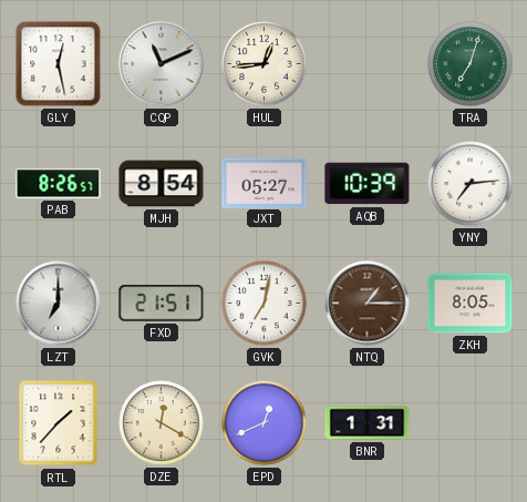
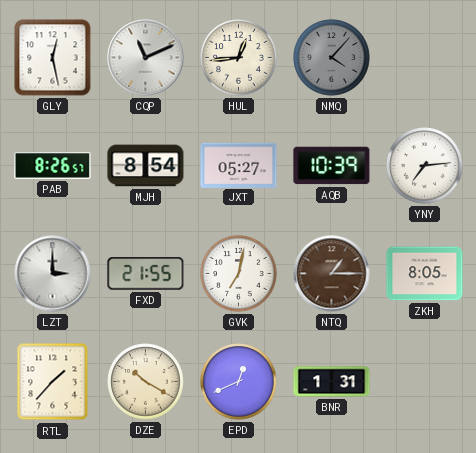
NMQ: none -> 4:07
TRA: 7:03 -> none
LZT: 7:00 -> 3:00
FXD: 21:51 -> 21:55
DZE: 12:20 -> 10:20
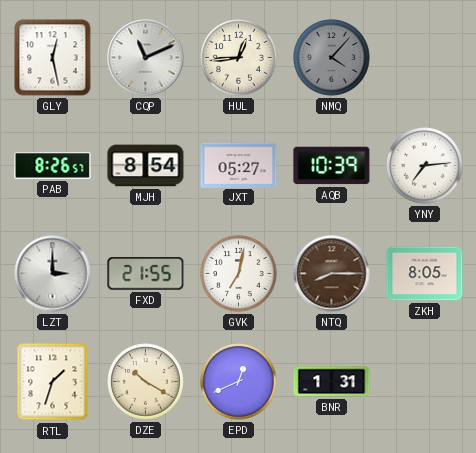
NTQ: 1:15 -> 8:15
RTL: 1:37 -> 1:33
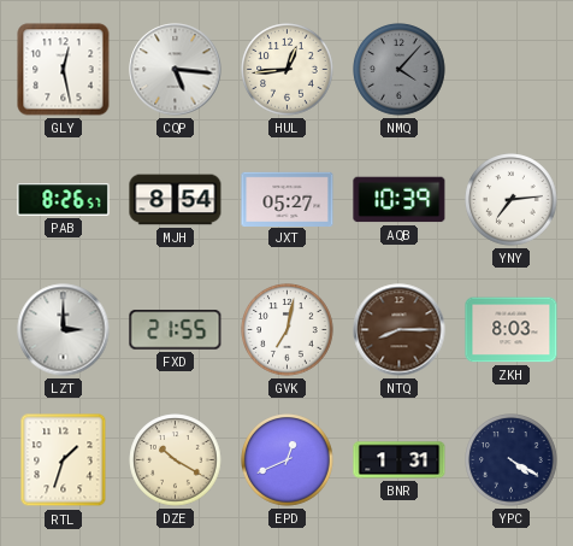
CQP: 11:11 -> 5:16
ZKH: 8:05 -> 8:03
YPC: none -> 4:20
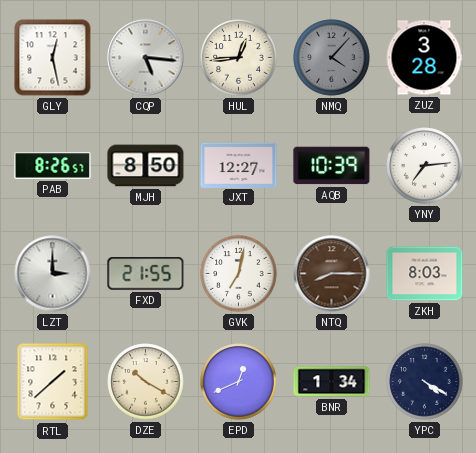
ZUZ: none -> 3:28
MJH: 8:54 -> 8:50
JXT: 05:27 -> 12:27
RTL: 1:33 -> 1:38
BNR: 1:31 -> 1:34
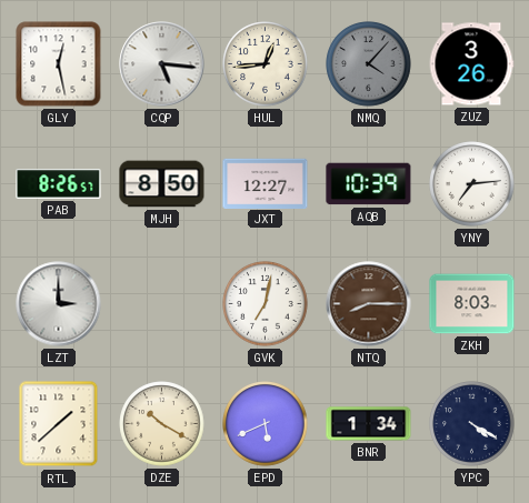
ZUZ: 3:28 -> 3:26
FXD: 21:55 -> none
EPD: 12:41 -> 5:41
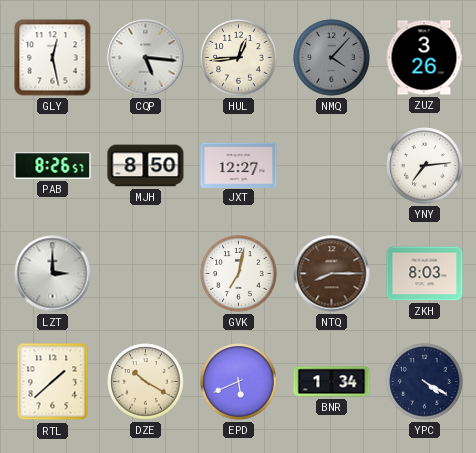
AQB: 10:39 -> none
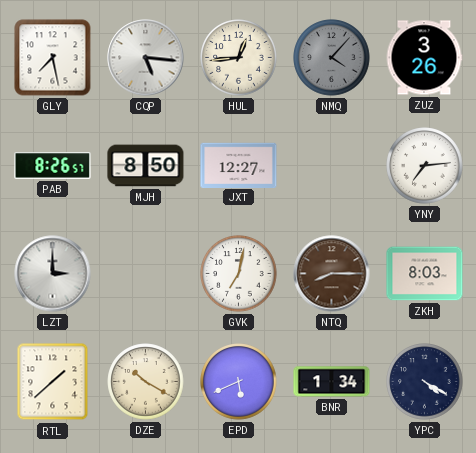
GLY: 12:28 -> 7:28
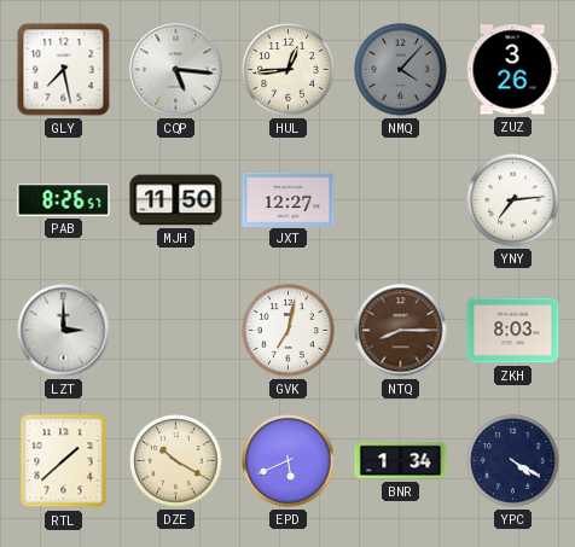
MJH: 8:50 -> 11:50
